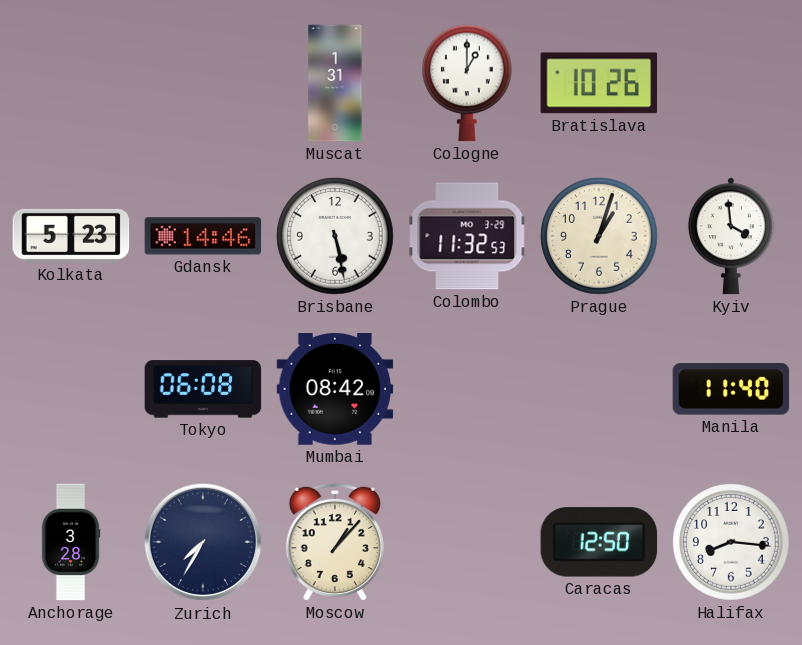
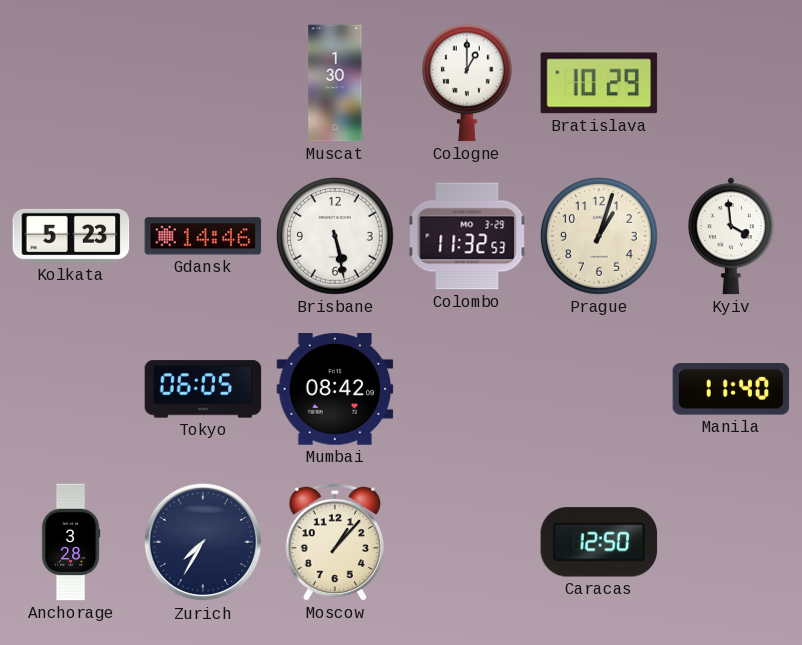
Muscat: 1:31 -> 1:30
Bratislava: 10:26 -> 10:29
Tokyo: 06:08 -> 06:05
Halifax: 8:16 -> none
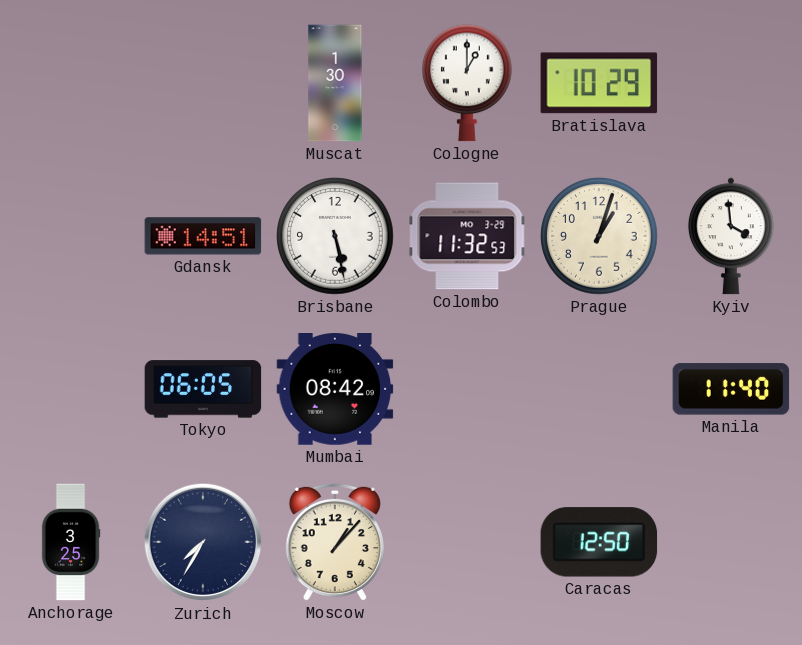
Kolkata: 5:23 -> none
Gdansk: 14:46 -> 14:51
Anchorage: 3:28 -> 3:25
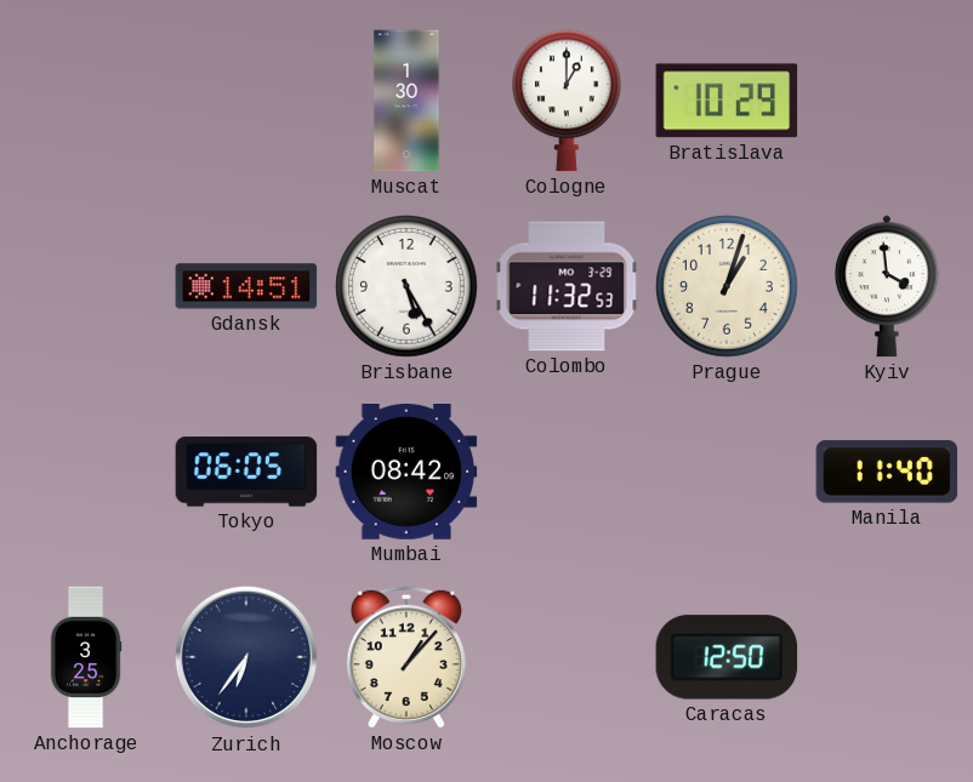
Brisbane: 5:28 -> 5:25
Zurich: 7:35 -> 6:36
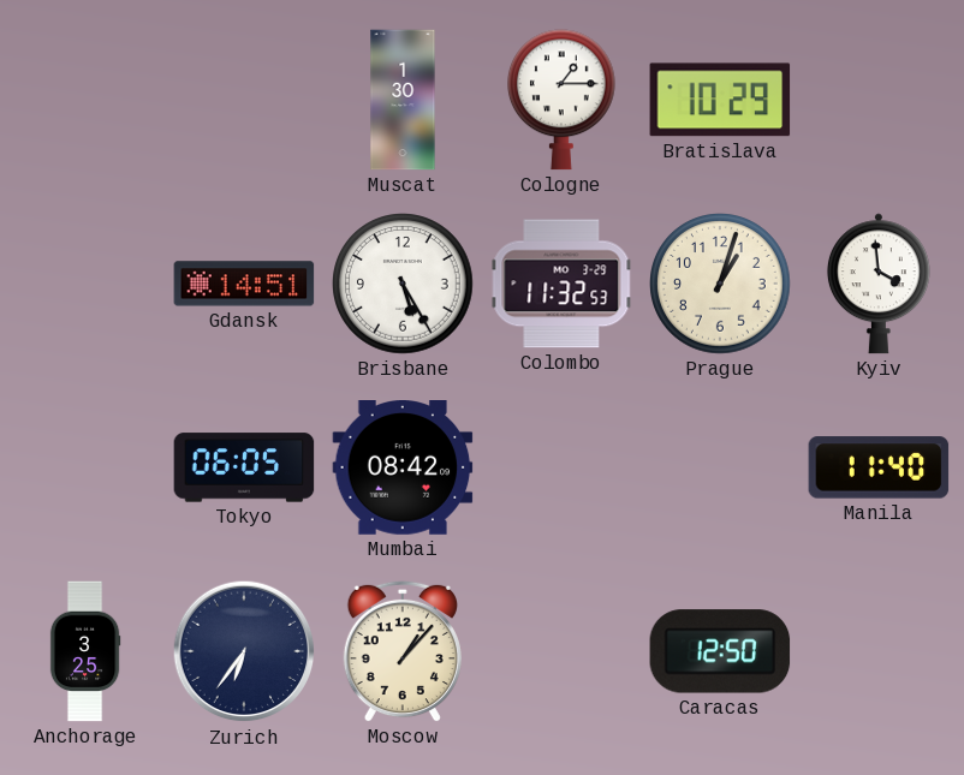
Cologne: 1:00 -> 1:15
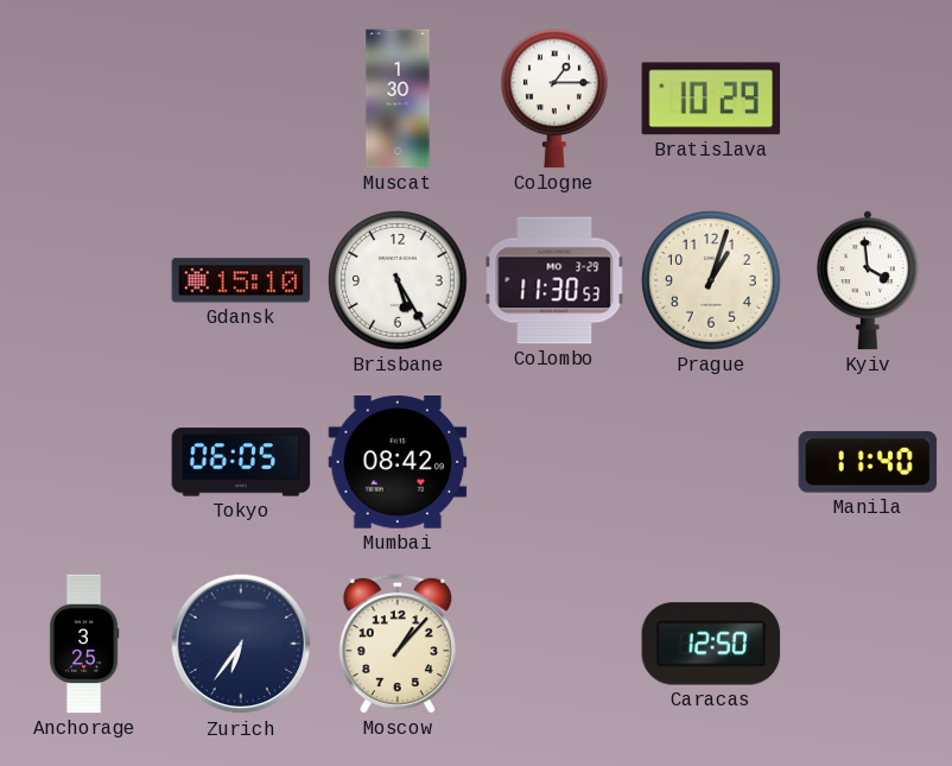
Gdansk: 14:51 -> 15:10
Colombo: 11:32 -> 11:30
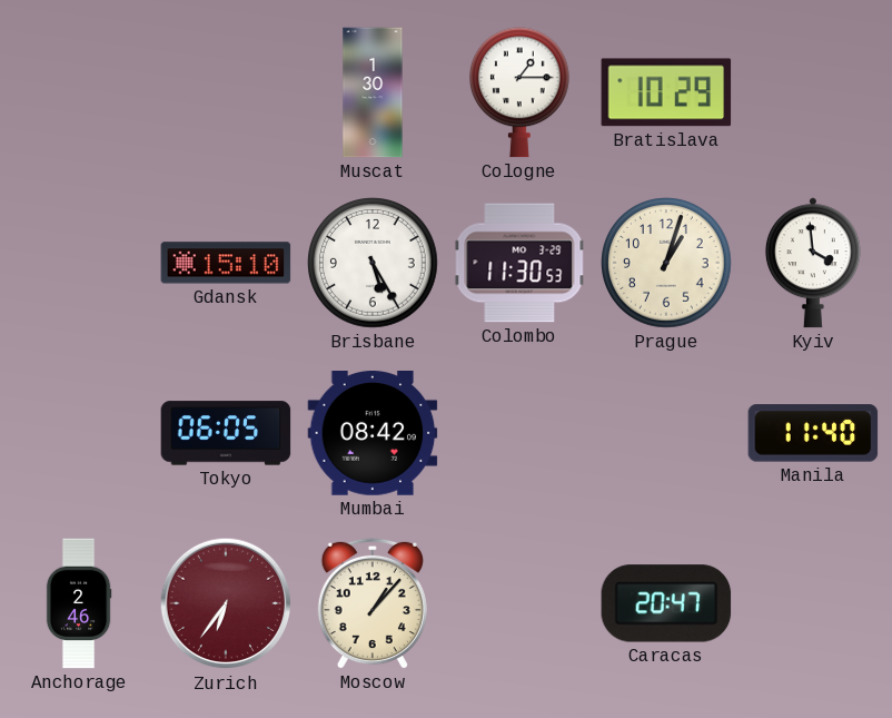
Anchorage: 3:25 -> 2:46
Zurich dial: navy -> burgundy
Caracas: 12:50 -> 20:47
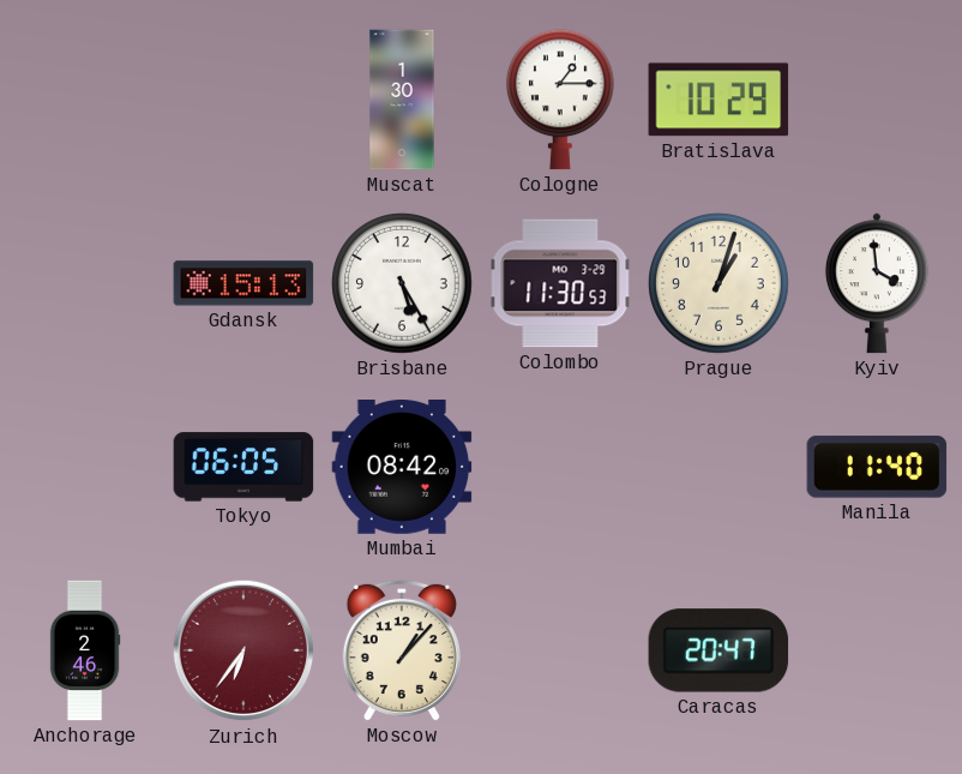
Gdansk: 15:10 -> 15:13
